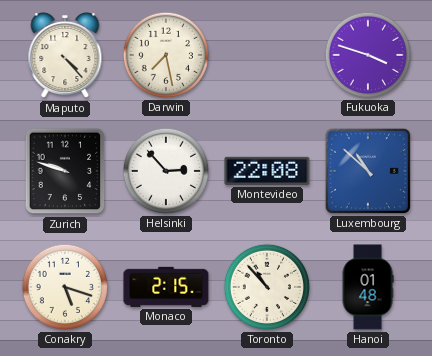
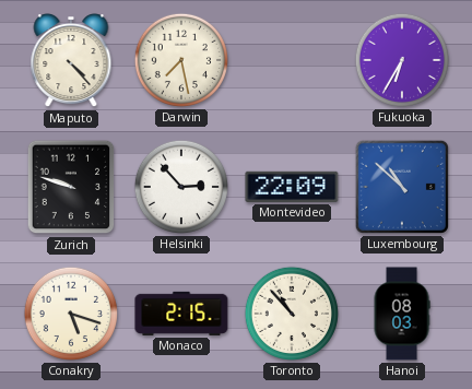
Fukuoka: 3:48 -> 6:35
Montevideo: 22:08 -> 22:09
Hanoi: 01:48 -> 08:03
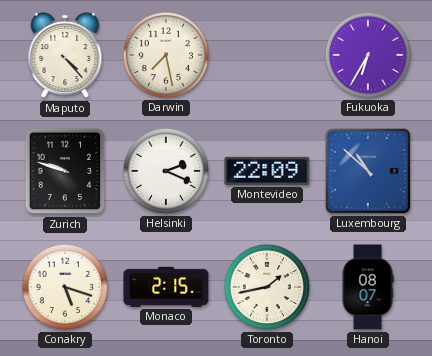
Helsinki: 2:53 -> 2:19
Toronto: 10:53 -> 1:43
Hanoi: 08:03 -> 08:07
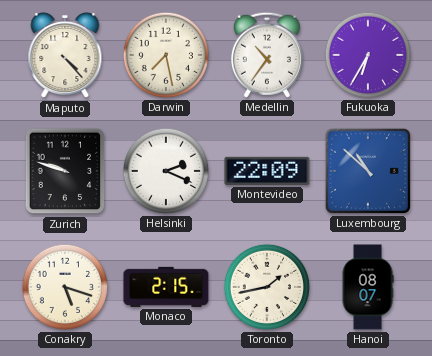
Medellin: none -> 10:36
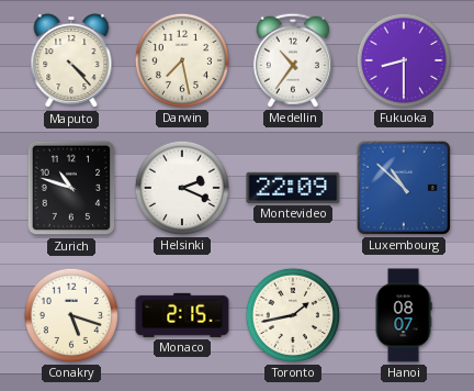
Fukuoka: 6:35 -> 8:30
Zurich: 9:48 -> 10:48
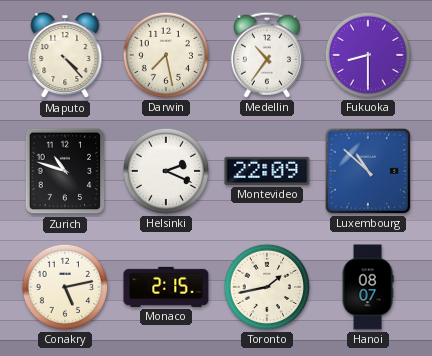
Conakry: 5:18 -> 5:13
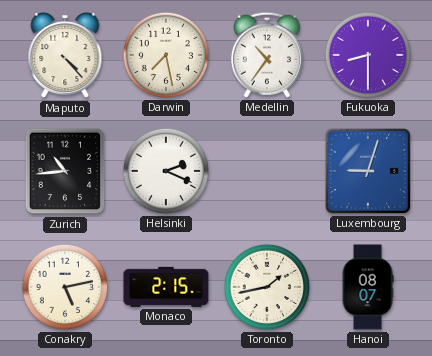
Zurich: 10:48 -> 10:44
Montevideo: 22:09 -> none
Luxembourg: 10:52 -> 9:03
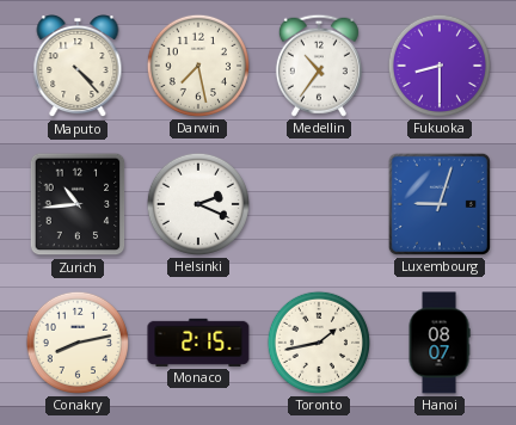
Conakry: 5:13 -> 8:13
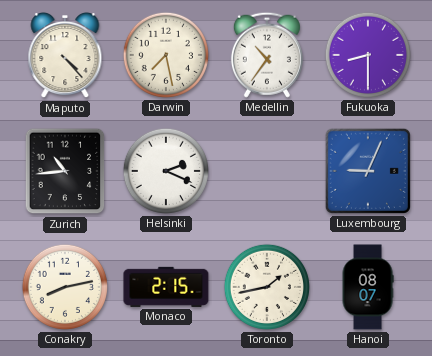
Luxembourg: 9:03 -> 9:04
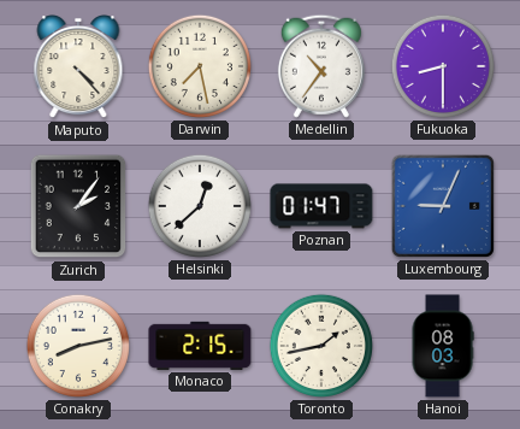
Zurich: 10:44 -> 2:06
Helsinki: 2:19 -> 12:38
Poznan: none -> 01:47
Hanoi: 08:07 -> 08:03
